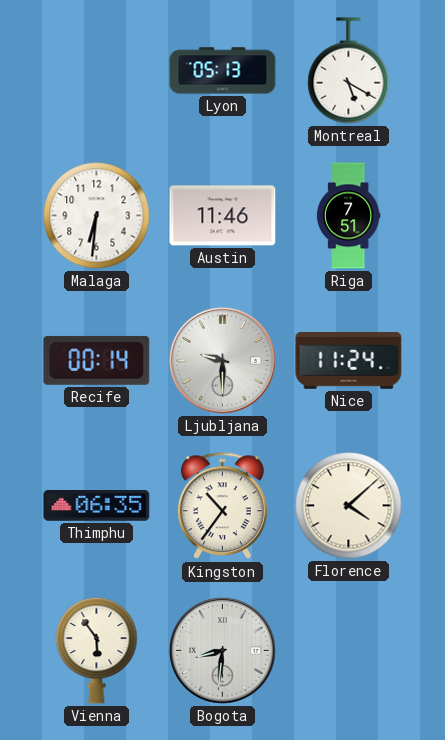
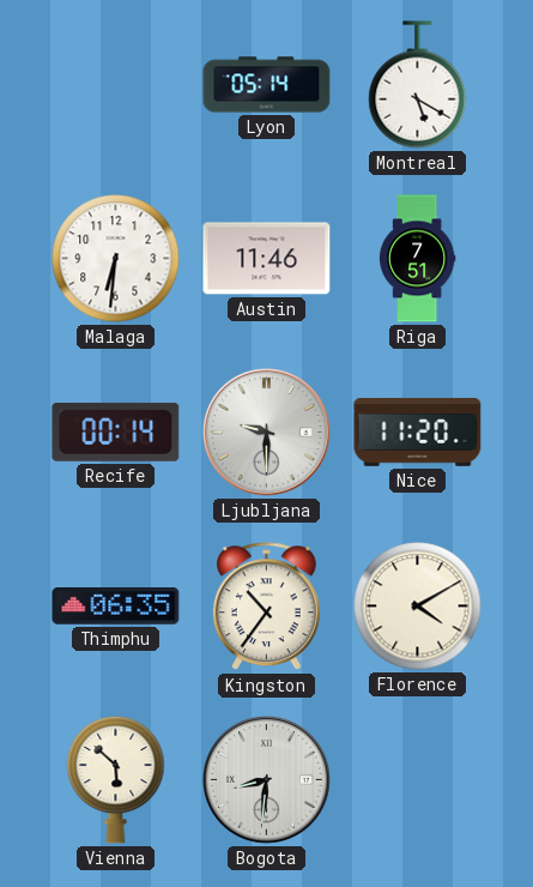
Lyon: 05:13 -> 05:14
Nice: 11:24 -> 11:20
Florence: 4:08 -> 4:10
Vienna: 5:54 -> 5:52
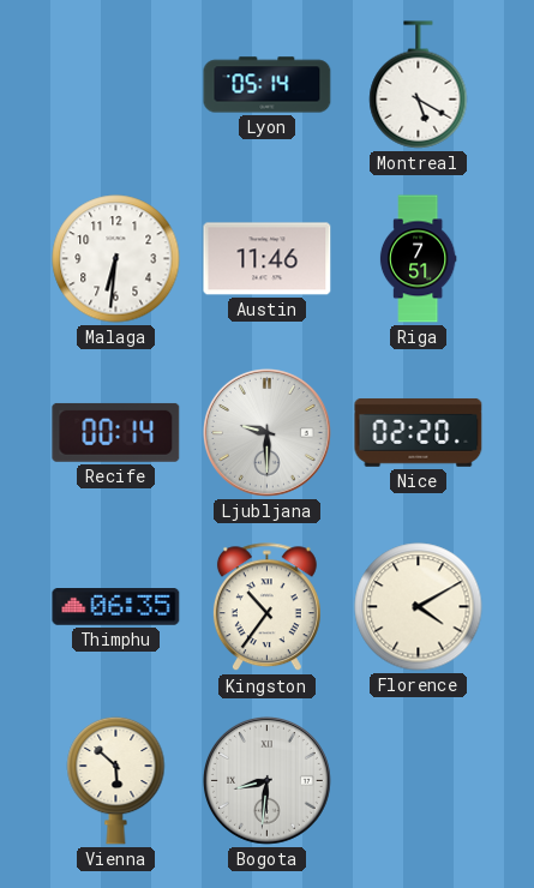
Nice: 11:20 -> 02:20
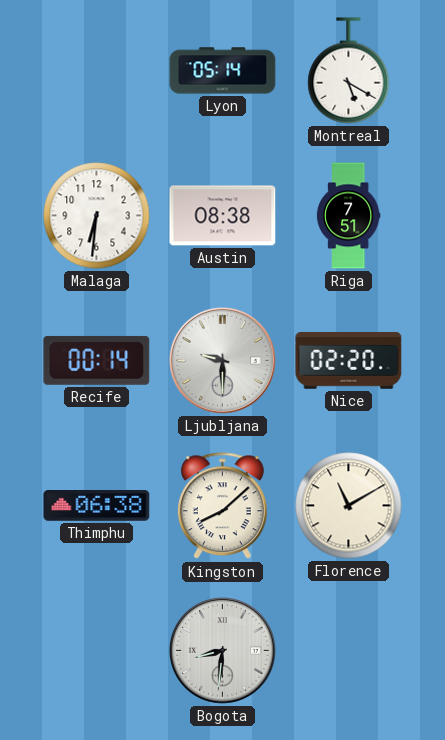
Austin: 11:46 -> 08:38
Thimphu: 06:35 -> 06:38
Kingston: 10:36 -> 8:08
Florence: 4:10 -> 11:10
Vienna: 5:52 -> none
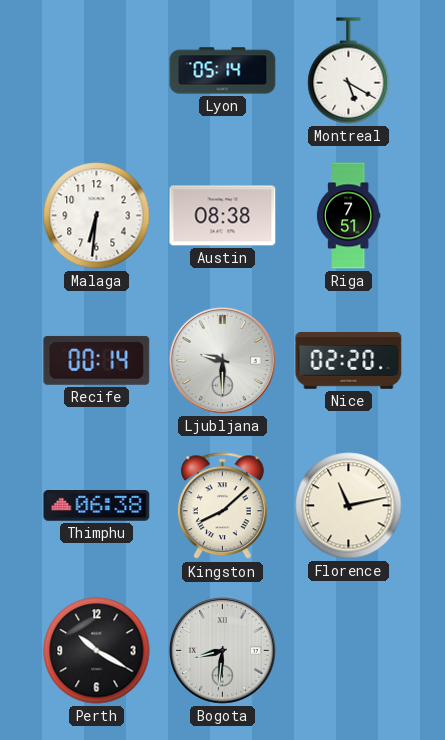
Florence: 11:10 -> 11:13
Perth: none -> 10:20
